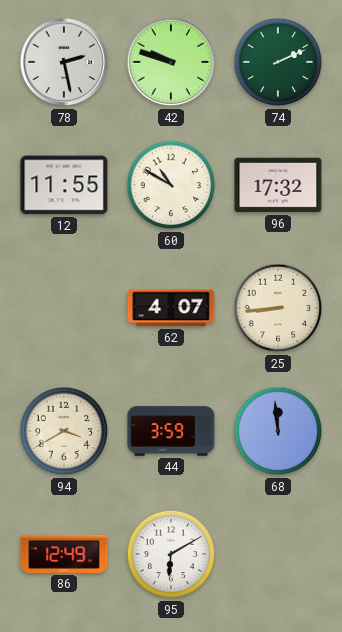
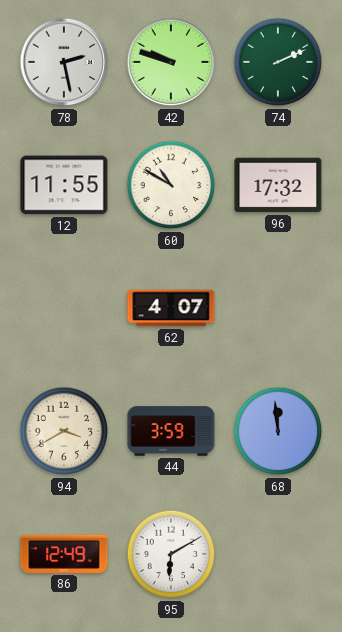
25: 8:44 -> none
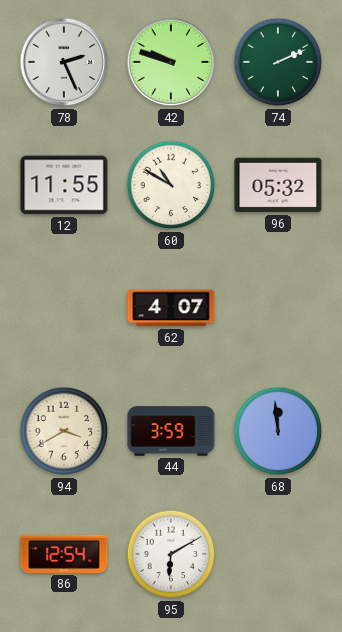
78: 2:28 -> 2:26
96: 17:32 -> 05:32
86: 12:49 -> 12:54
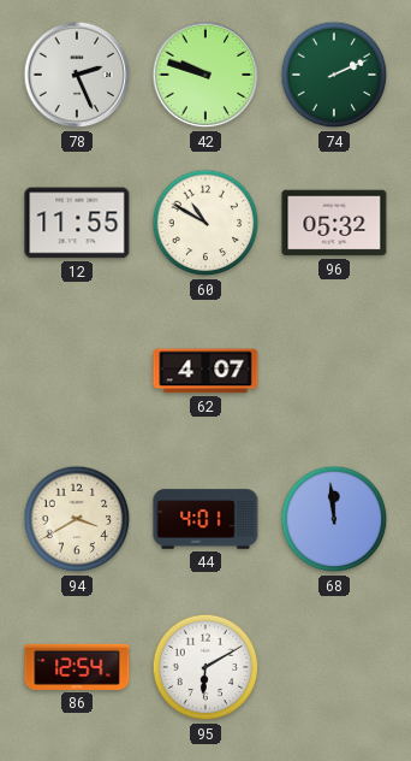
44: 3:59 -> 4:01
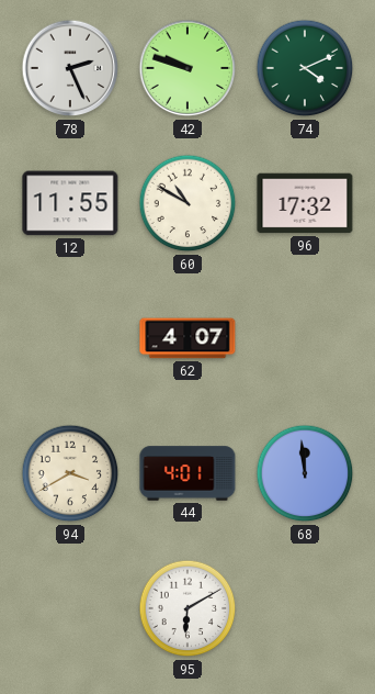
74: 2:11 -> 4:11
96: 05:32 -> 17:32
86: 12:54 -> none
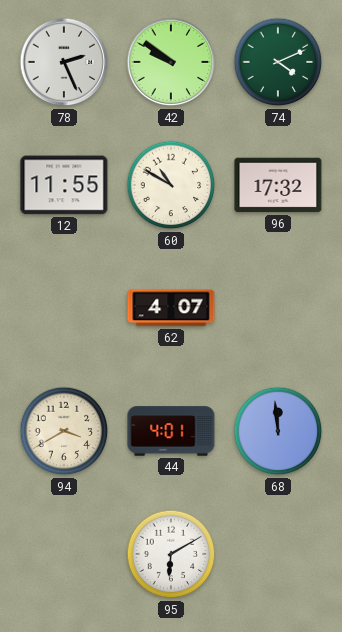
42: 9:48 -> 9:51
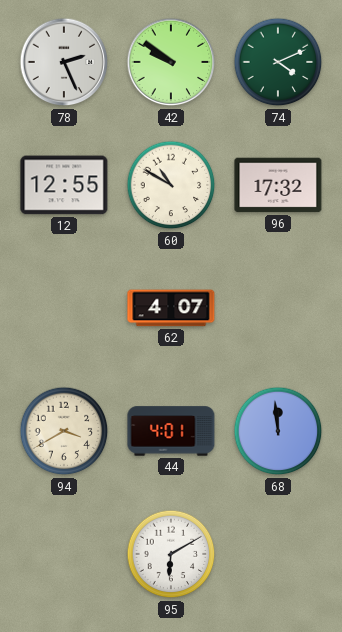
12: 11:55 -> 12:55
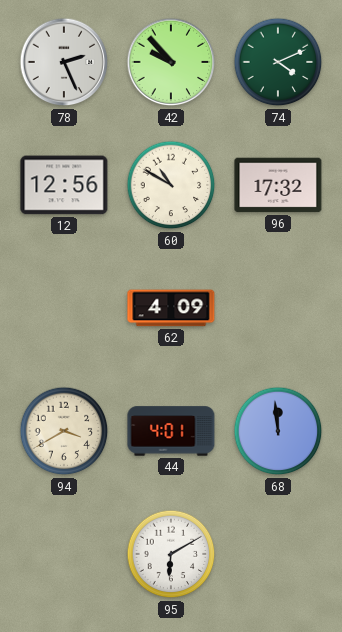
42: 9:51 -> 9:53
12: 12:55 -> 12:56
62: 4:07 -> 4:09
